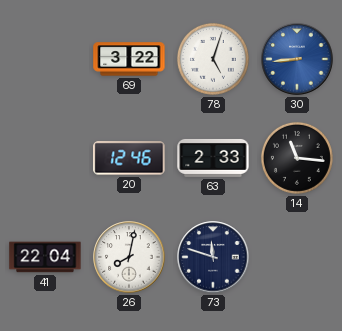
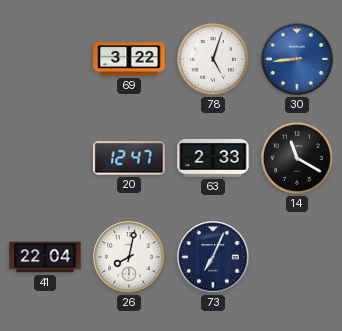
20: 12:46 -> 12:47
14: 11:16 -> 11:20
73: 11:48 -> 7:04
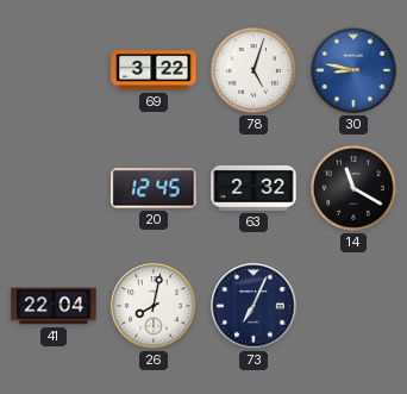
30: 8:44 -> 8:47
20: 12:47 -> 12:45
63: 2:33 -> 2:32
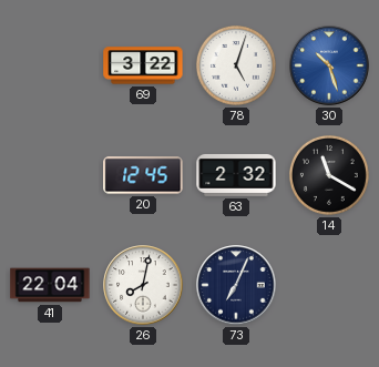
30: 8:47 -> 10:27
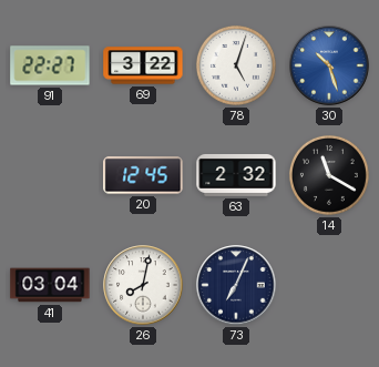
91: none -> 22:27
41: 22:04 -> 03:04
